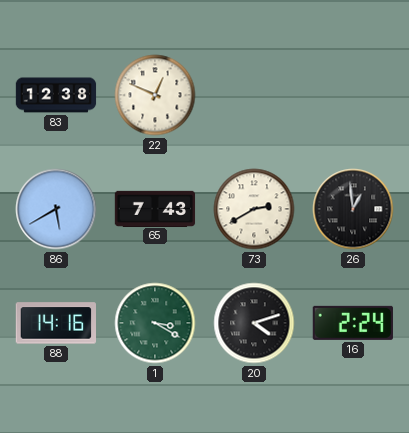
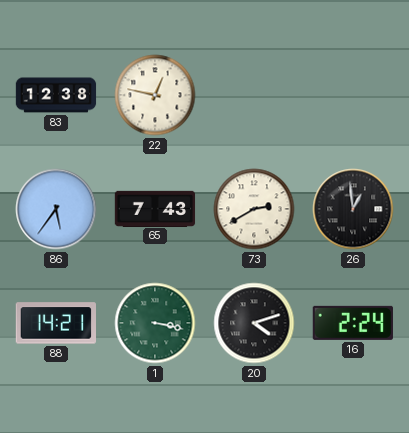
22: 12:49 -> 12:47
86: 5:40 -> 5:36
88: 14:16 -> 14:21
1: 3:20 -> 3:17
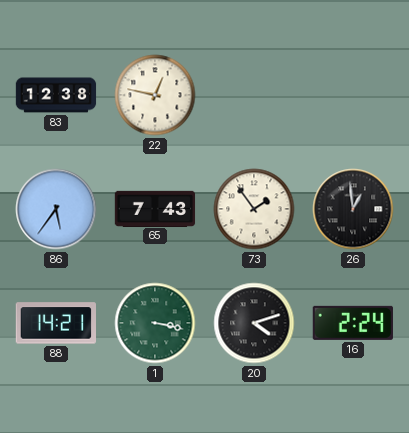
73: 2:40 -> 1:54
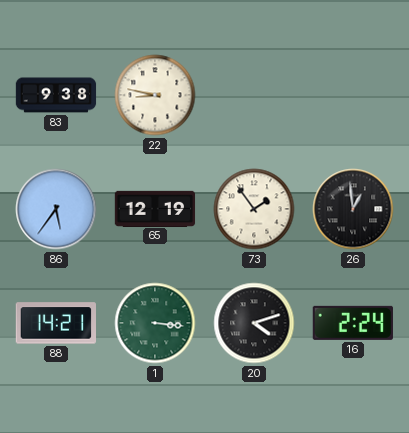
83: 12:38 -> 9:38
22: 12:47 -> 8:47
65: 7:43 -> 12:19
1: 3:17 -> 3:16
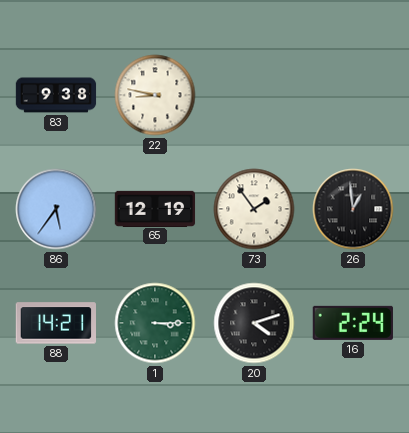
1: 3:16 -> 3:15
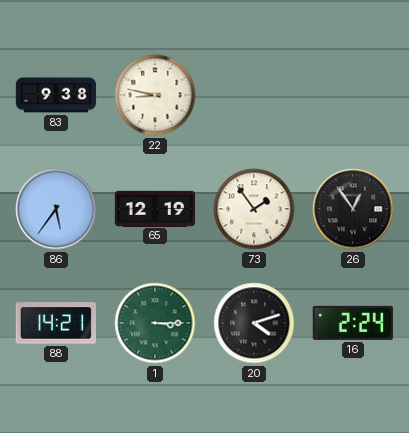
26: 12:59 -> 12:54
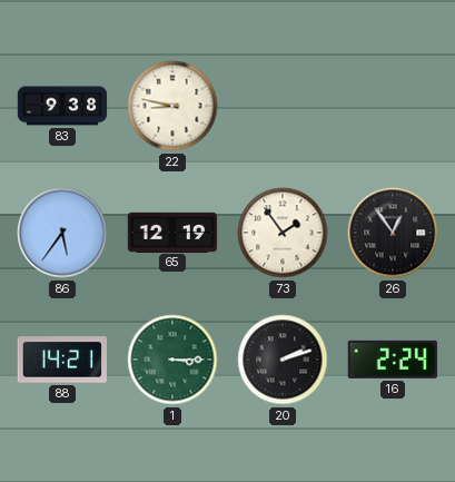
20: 4:12 -> 2:12
